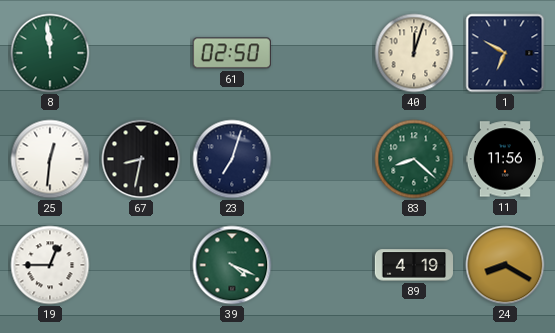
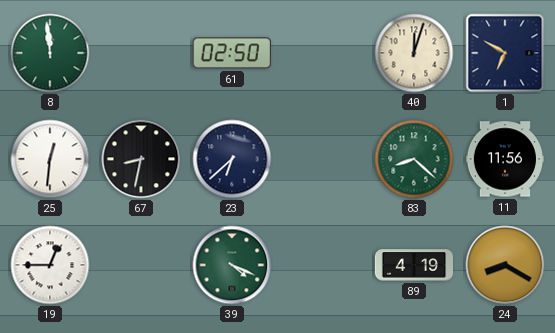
23: 7:03 -> 6:38
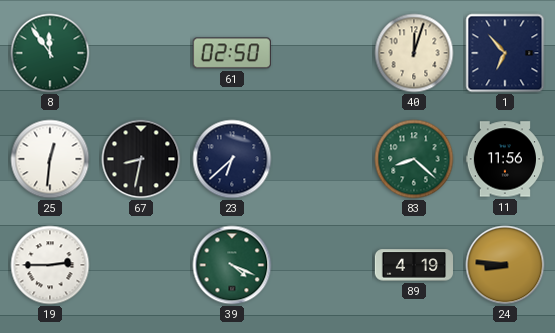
8: 11:59 -> 11:54
1: 6:50 -> 6:53
19: 12:45 -> 2:45
24: 8:20 -> 8:46
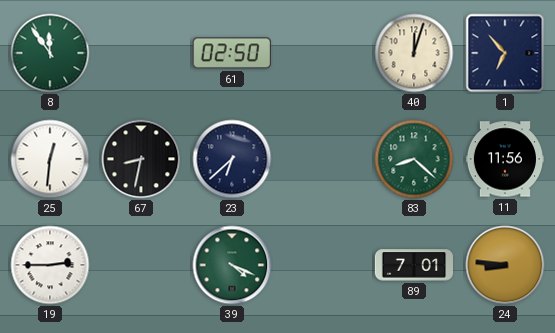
89: 4:19 -> 7:01
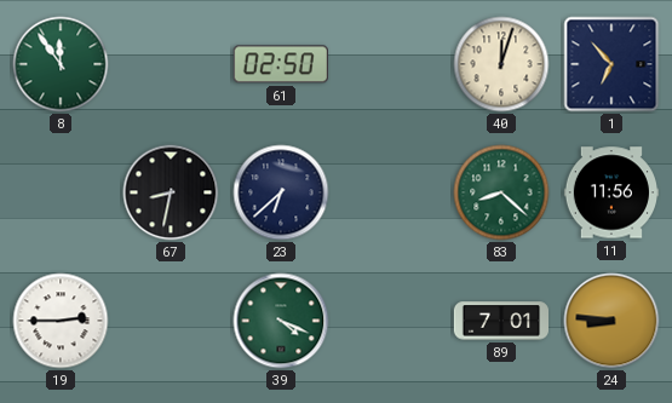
25: 12:31 -> none
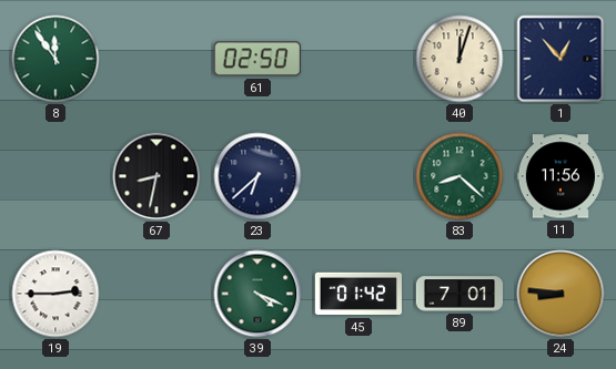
1: 6:53 -> 12:53
45: none -> 01:42
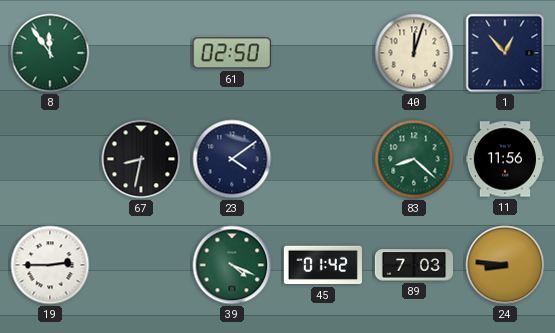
23: 6:38 -> 4:09
89: 7:01 -> 7:03
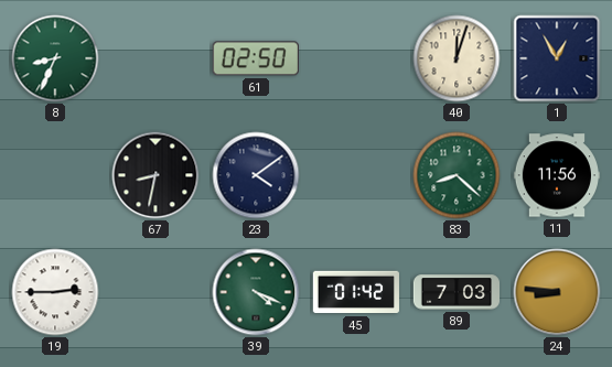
8: 11:54 -> 8:34
1: 12:53 -> 12:55
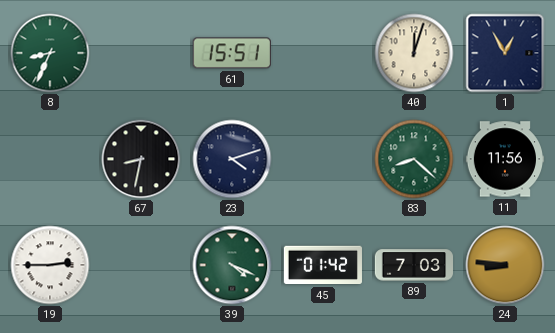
61: 02:50 -> 15:51
23: 4:09 -> 4:12
